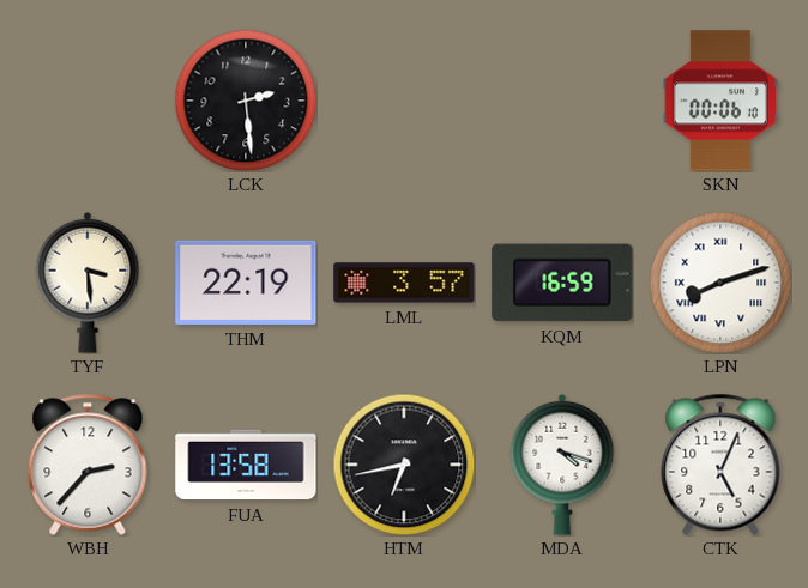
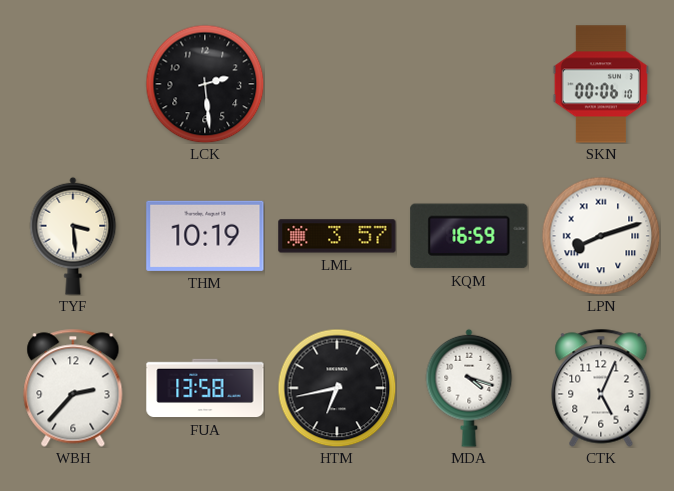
THM: 22:19 -> 10:19
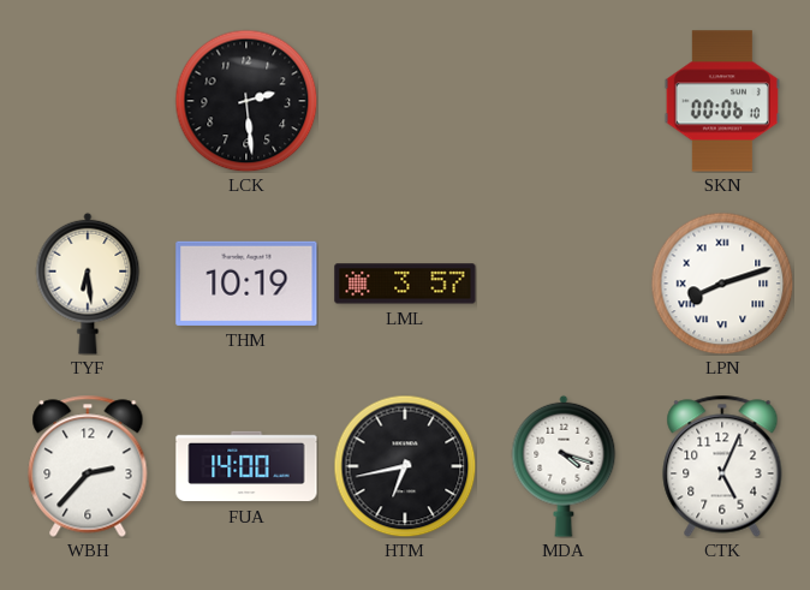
TYF: 3:29 -> 6:29
KQM: 16:59 -> none
FUA: 13:58 -> 14:00
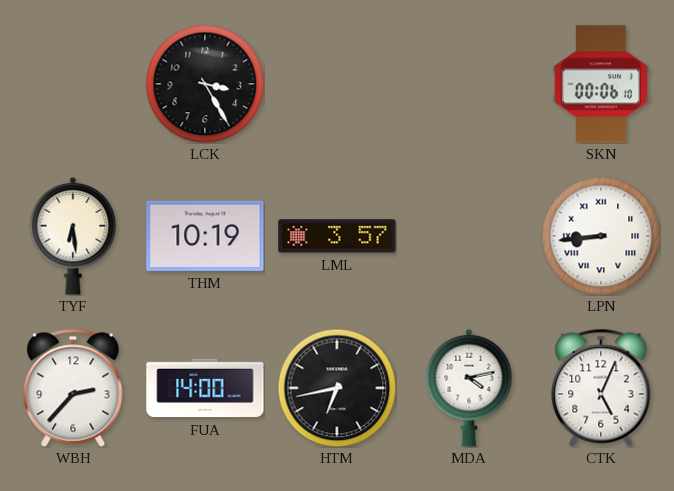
LCK: 2:29 -> 3:25
LPN: 8:12 -> 8:44
MDA: 4:18 -> 4:13
